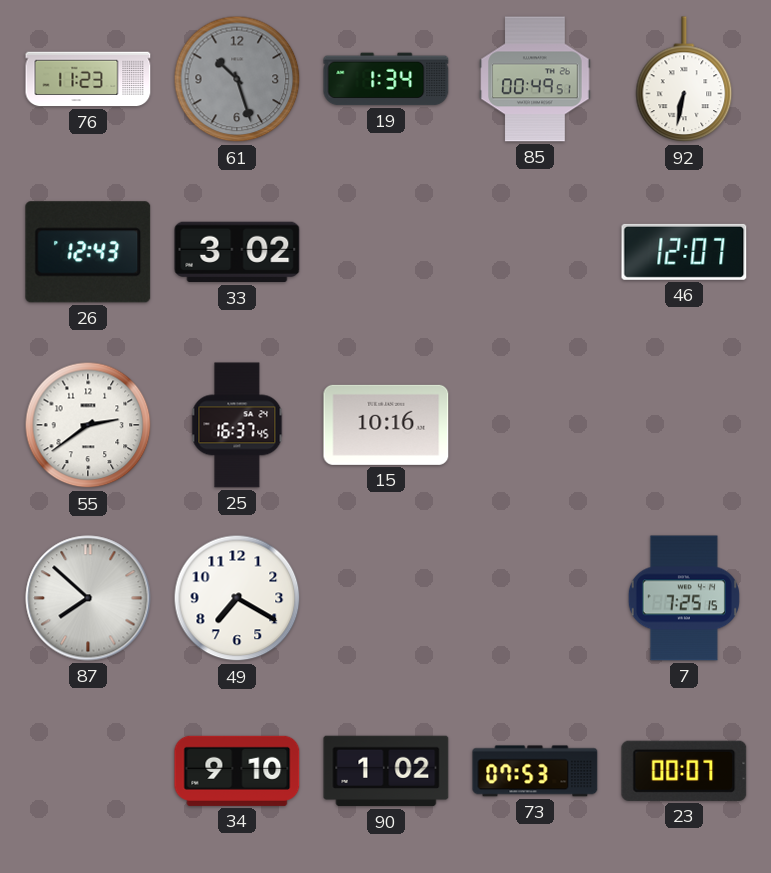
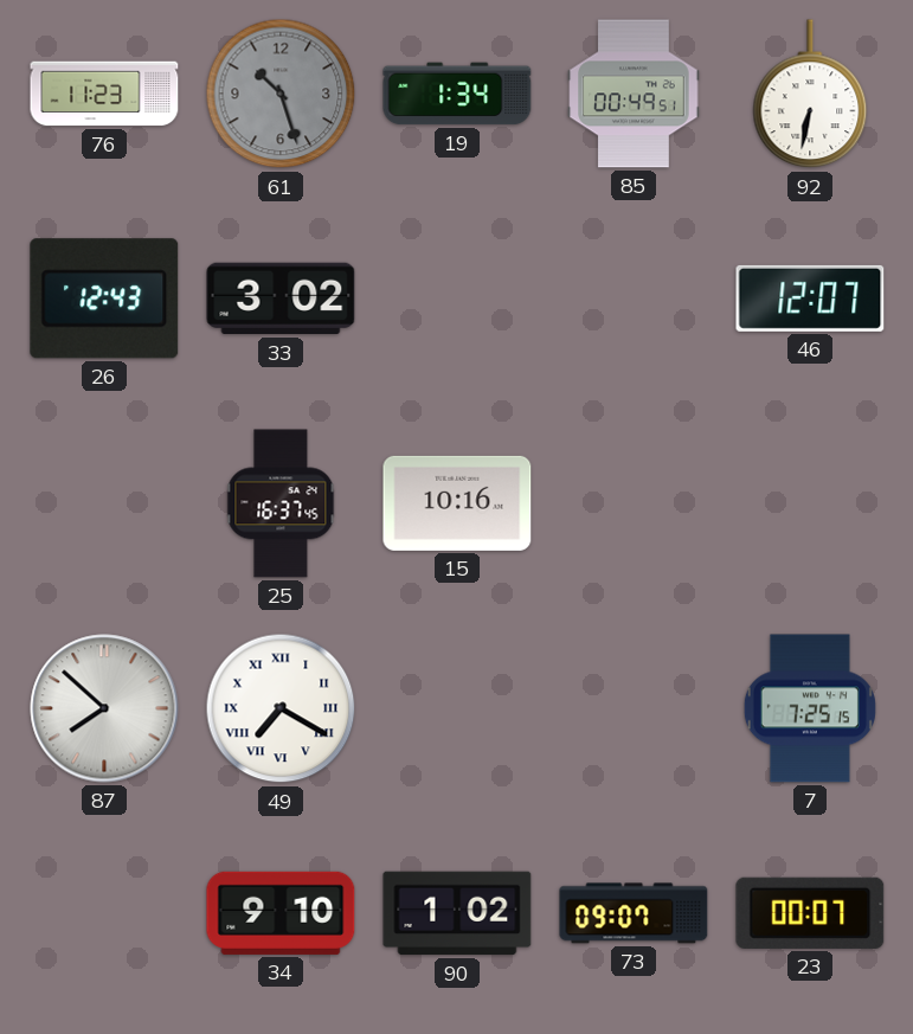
55: 2:39 -> none
49 numerals: Arabic -> Roman
73: 07:53 -> 09:07
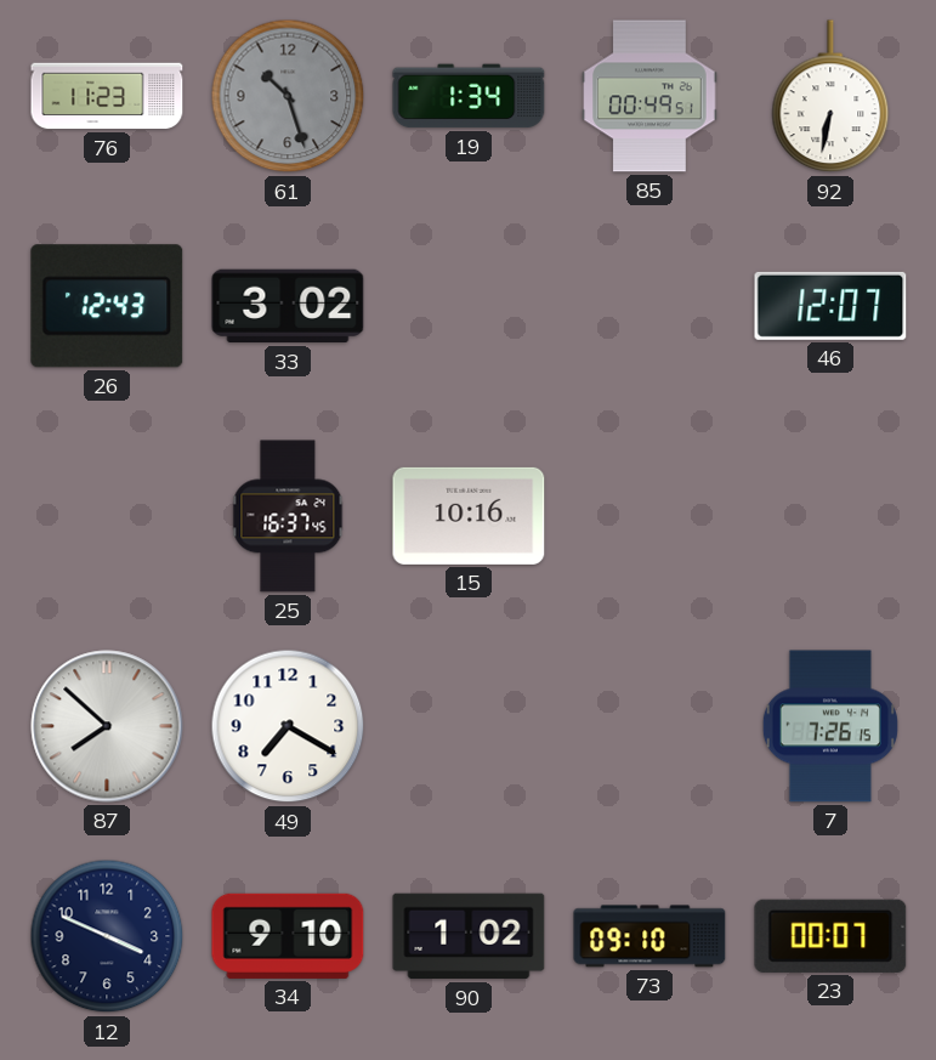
49 numerals: Roman -> Arabic
7: 7:25 -> 7:26
12: none -> 3:49
73: 09:07 -> 09:10
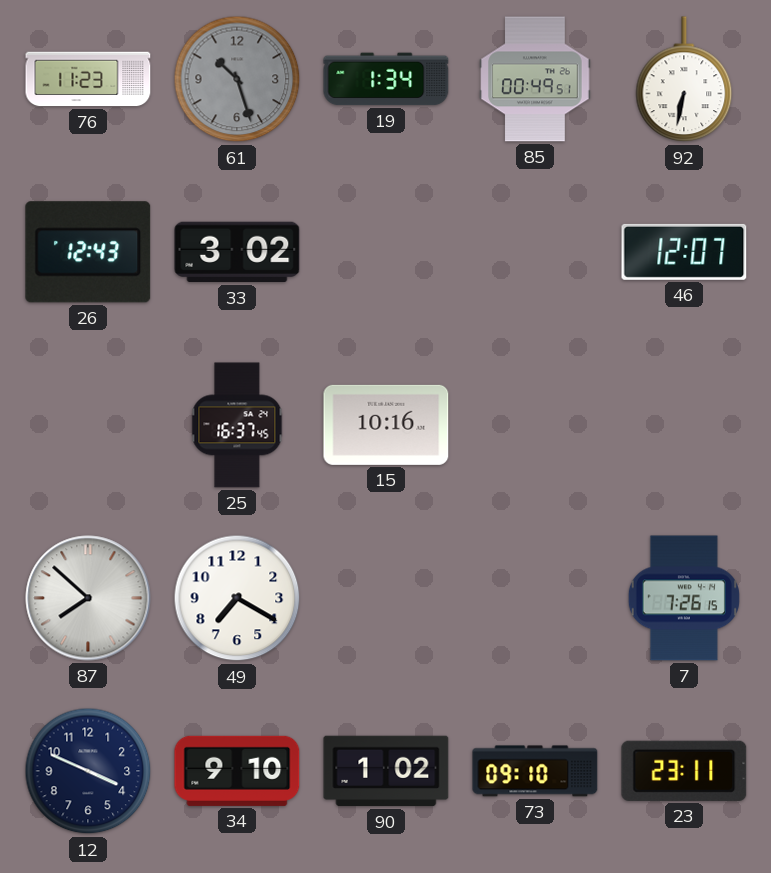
23: 00:07 -> 23:11
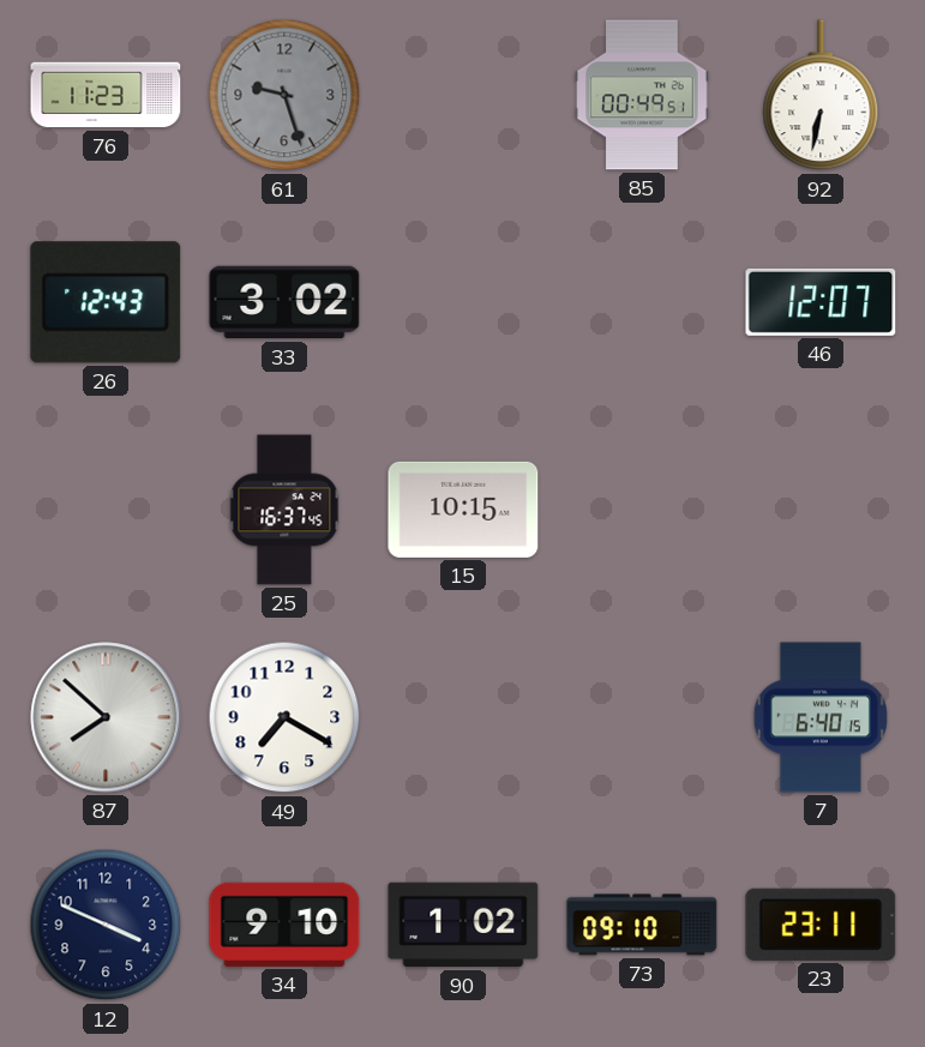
61: 10:27 -> 9:27
19: 1:34 -> none
15: 10:16 -> 10:15
7: 7:26 -> 6:40
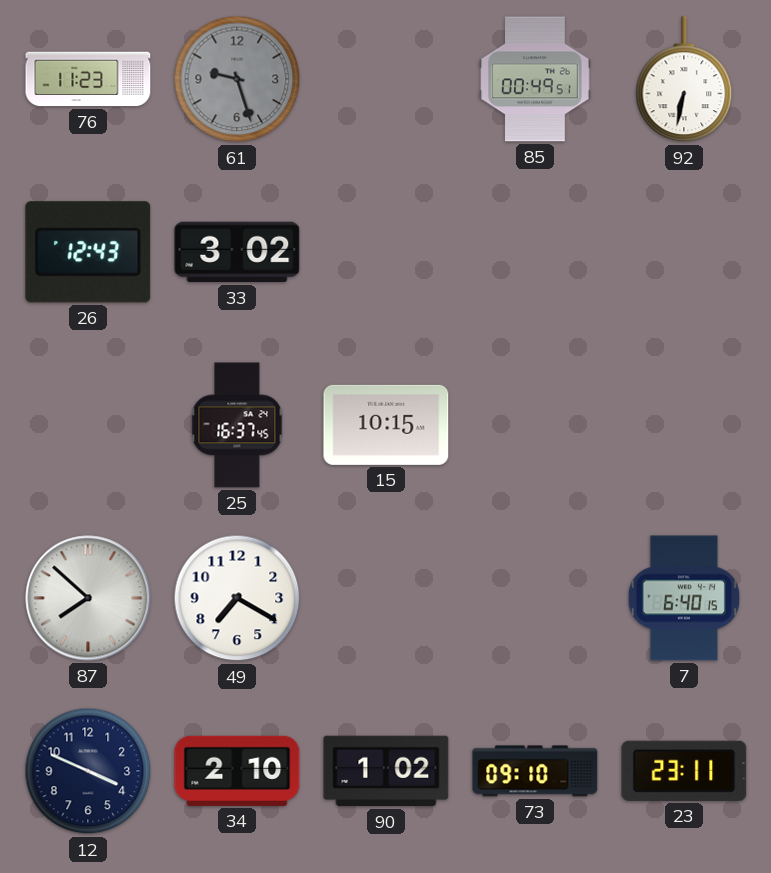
46: 12:07 -> none
34: 9:10 -> 2:10
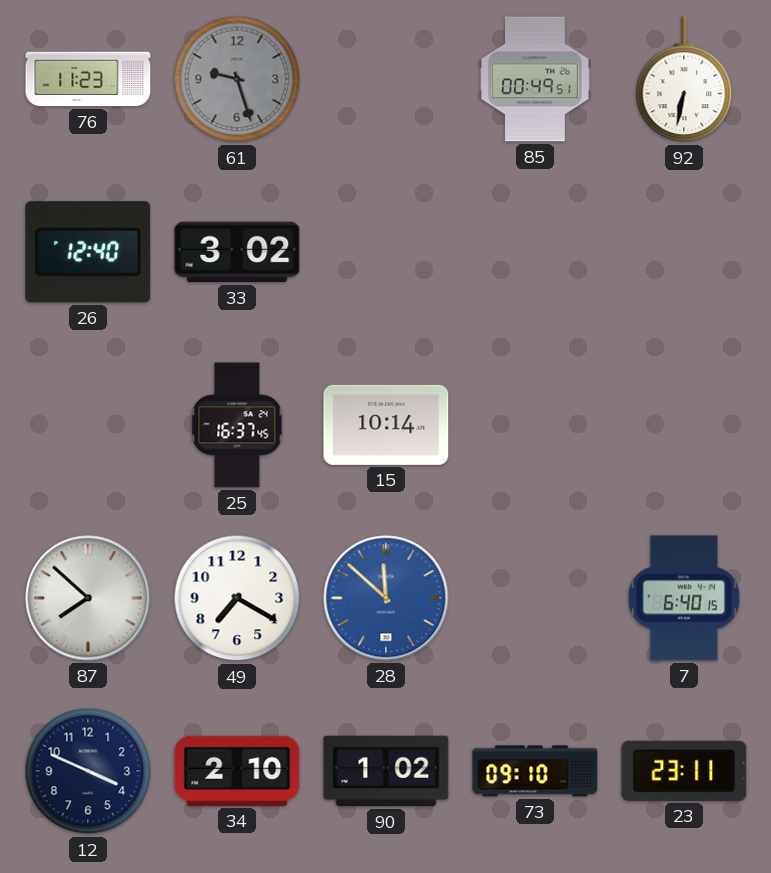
26: 12:43 -> 12:40
15: 10:15 -> 10:14
28: none -> 11:52
